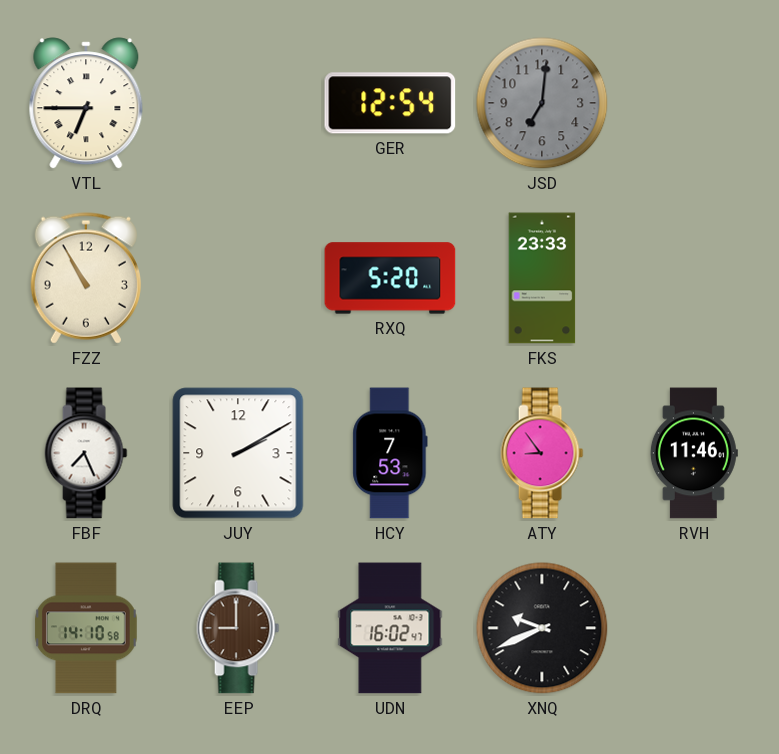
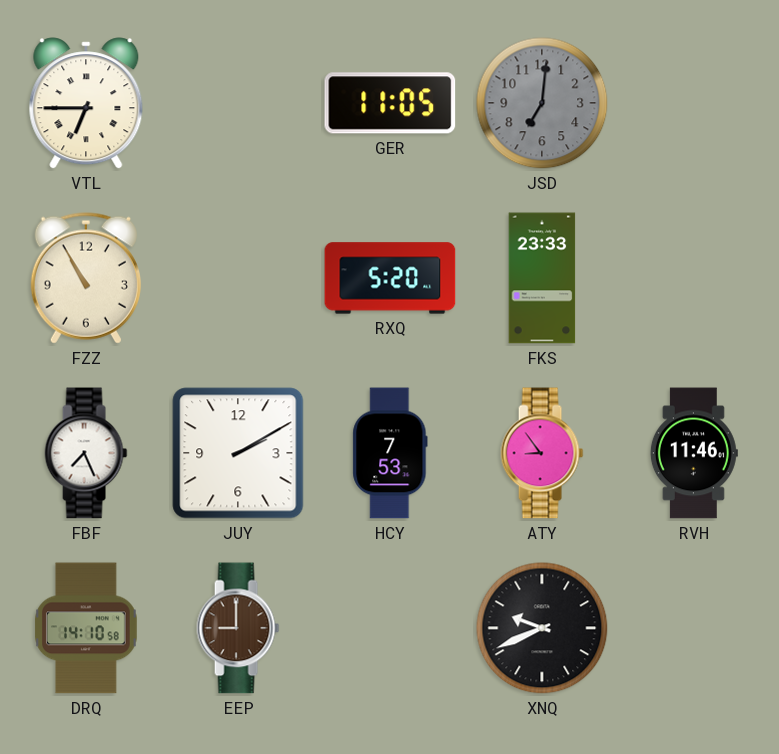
GER: 12:54 -> 11:05
UDN: 16:02 -> none
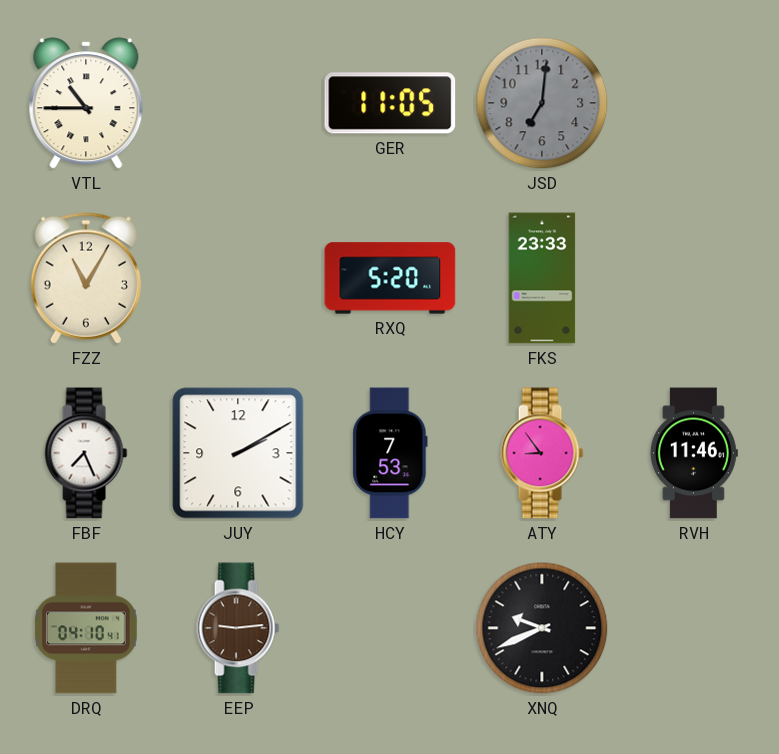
VTL: 6:45 -> 10:45
FZZ: 10:55 -> 11:05
DRQ: 14:10 -> 04:10
EEP: 9:00 -> 9:14
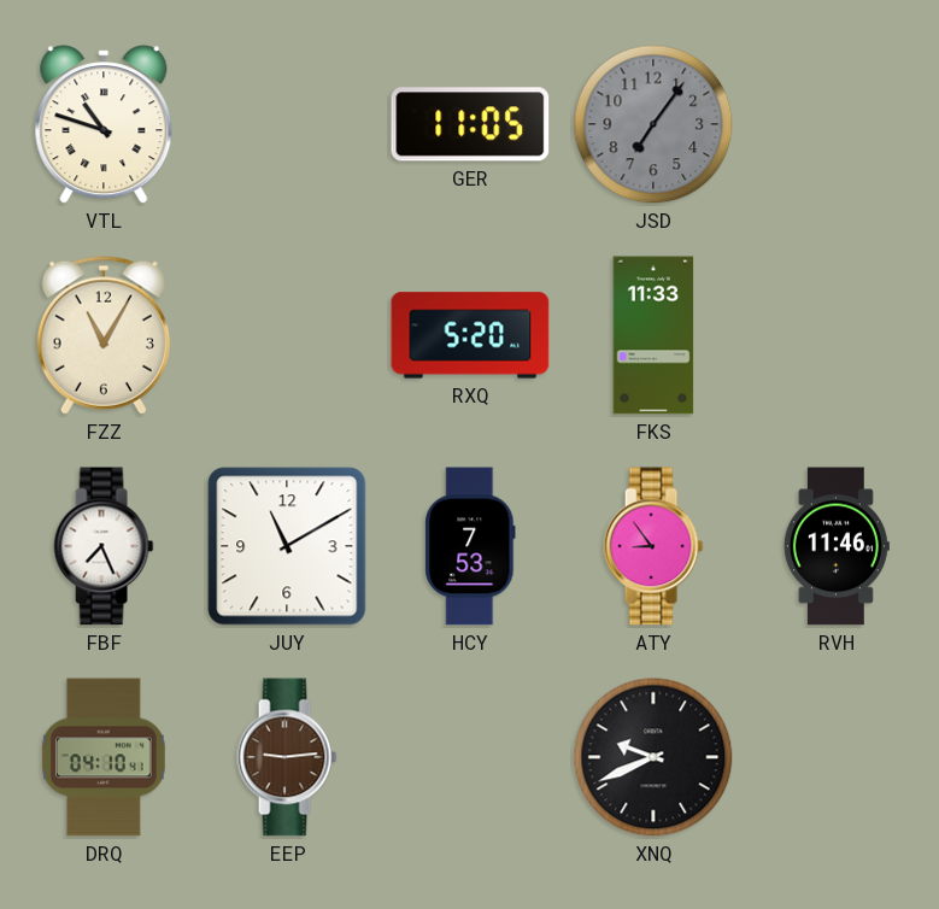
VTL: 10:45 -> 10:48
JSD: 7:01 -> 7:06
FKS: 23:33 -> 11:33
JUY: 2:10 -> 11:10
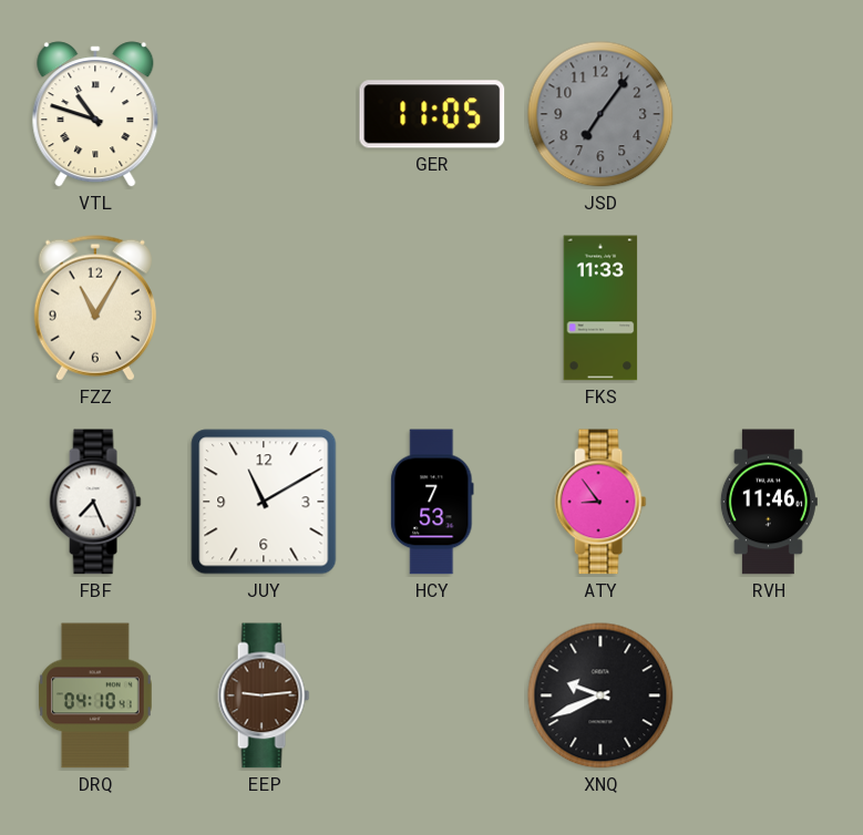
RXQ: 5:20 -> none
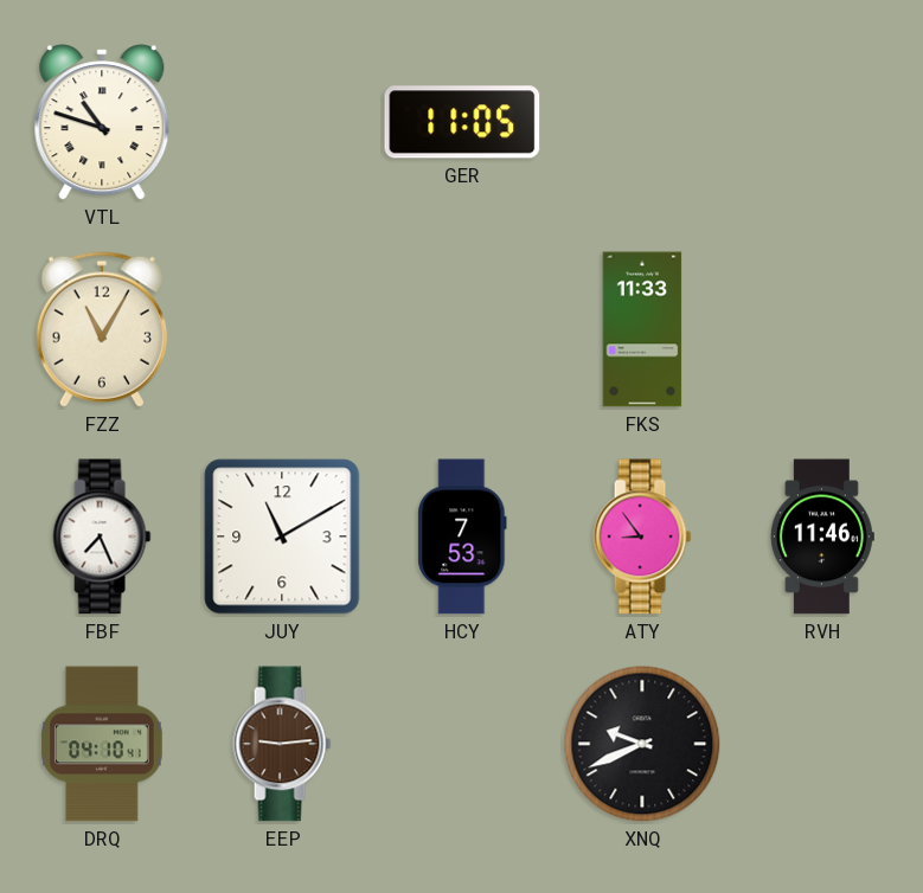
JSD: 7:06 -> none
